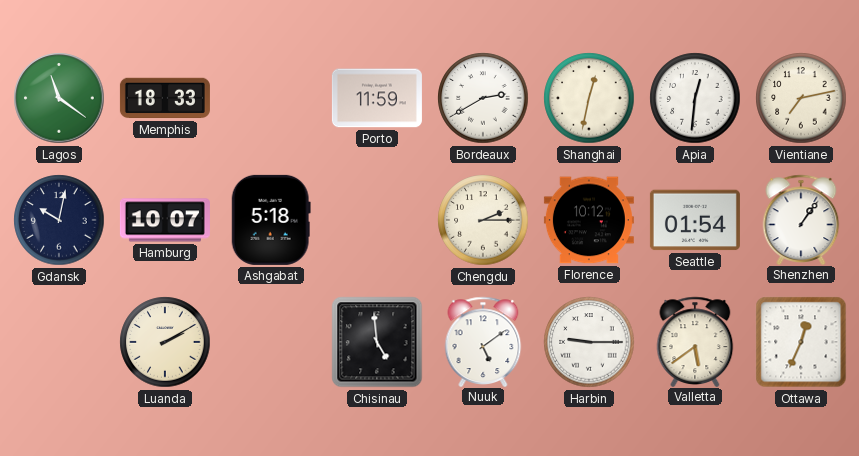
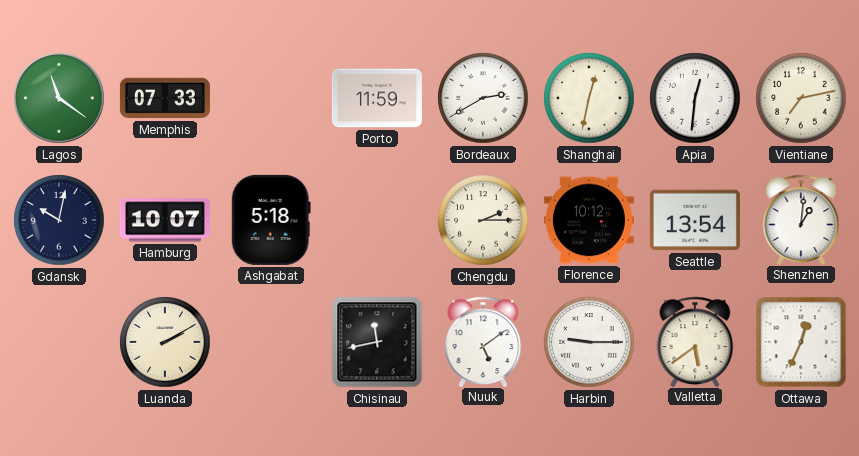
Memphis: 18:33 -> 07:33
Seattle: 01:54 -> 13:54
Shenzhen: 1:06 -> 1:01
Chisinau: 4:59 -> 11:43
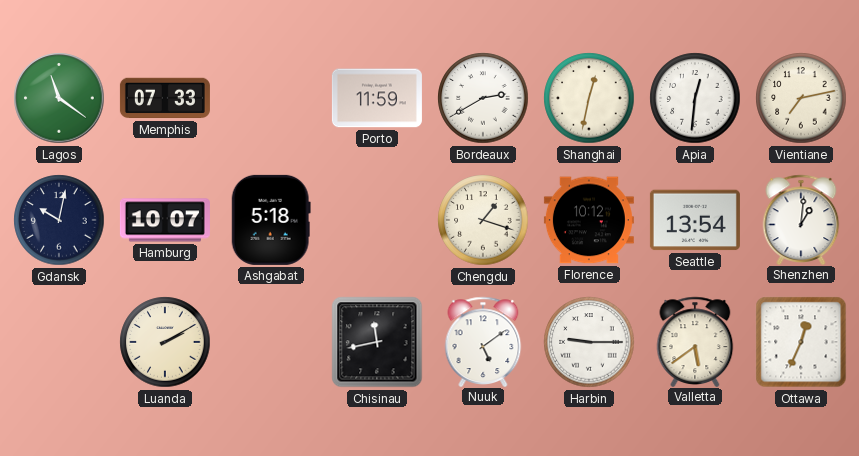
Chengdu: 2:15 -> 1:18
